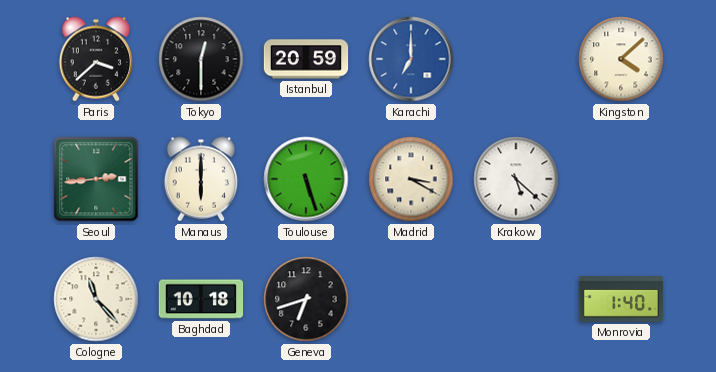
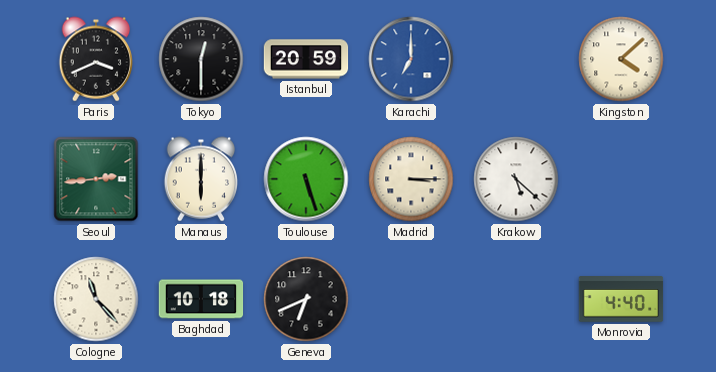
Paris: 3:38 -> 3:41
Madrid: 3:20 -> 3:15
Geneva: 6:42 -> 6:41
Monrovia: 1:40 -> 4:40
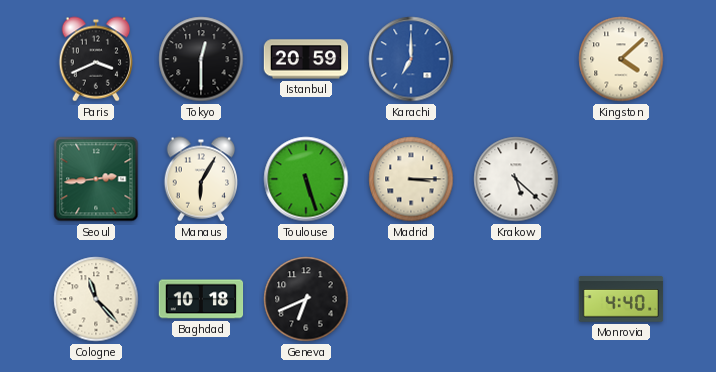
Manaus: 6:00 -> 6:05
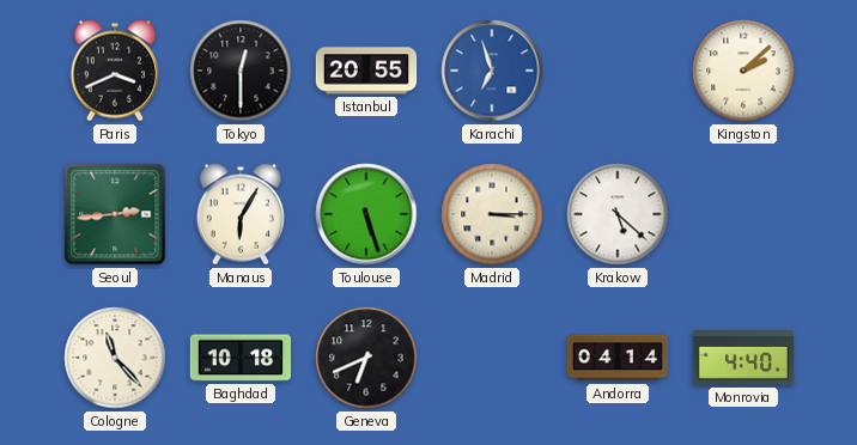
Istanbul: 20:59 -> 20:55
Karachi: 7:00 -> 6:57
Kingston: 4:08 -> 2:08
Andorra: none -> 04:14
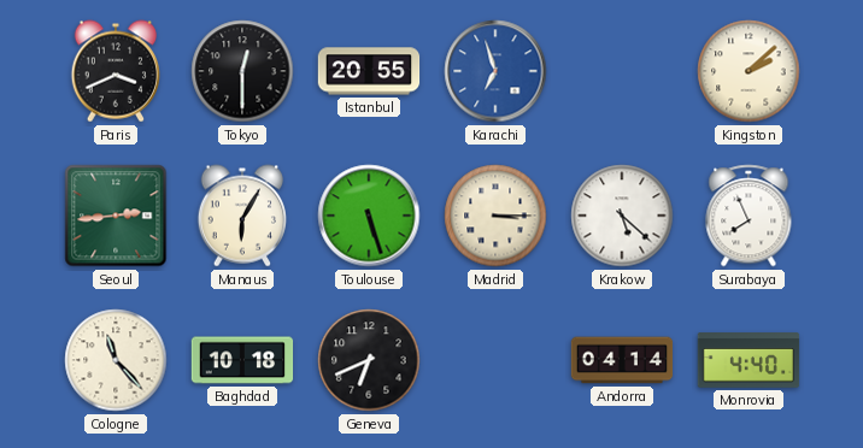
Surabaya: none -> 7:56
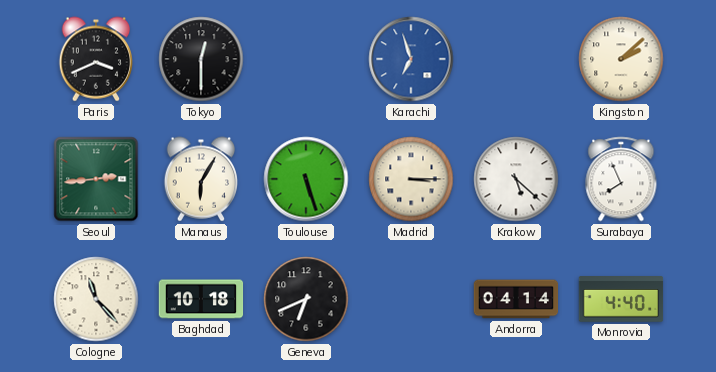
Istanbul: 20:55 -> none
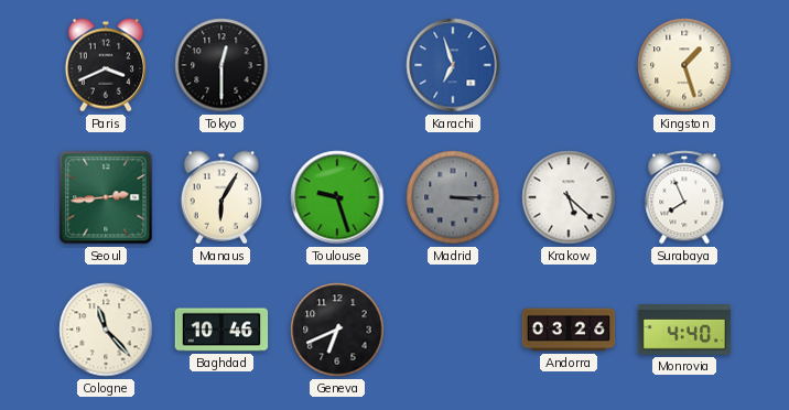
Kingston: 2:08 -> 1:27
Toulouse: 5:27 -> 9:27
Madrid dial: cream -> grey
Baghdad: 10:18 -> 10:46
Andorra: 04:14 -> 03:26
